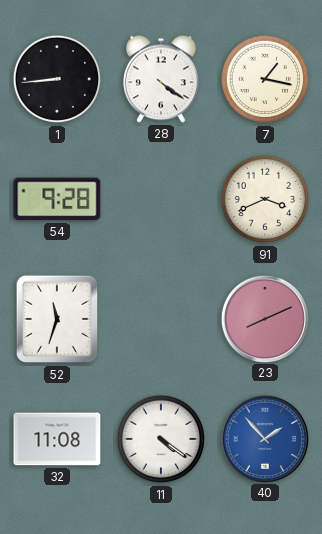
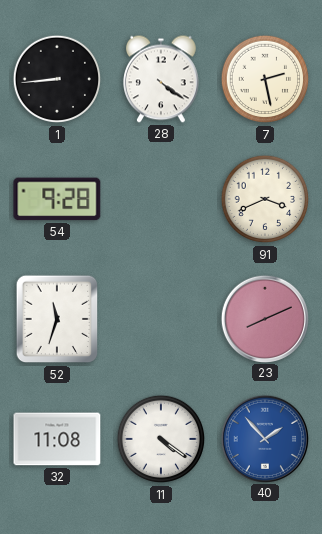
7: 1:17 -> 2:28
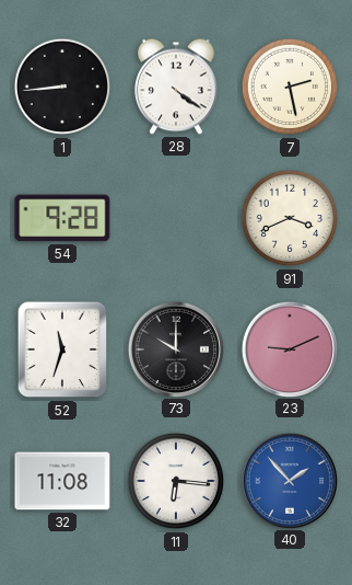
73: none -> 10:00
23: 8:11 -> 9:11
11: 4:21 -> 6:16
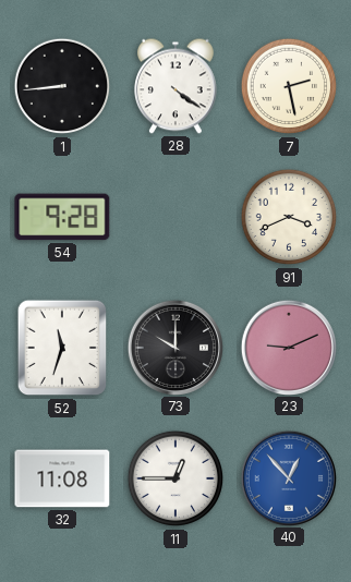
11: 6:16 -> 12:45
40: 1:53 -> 12:53
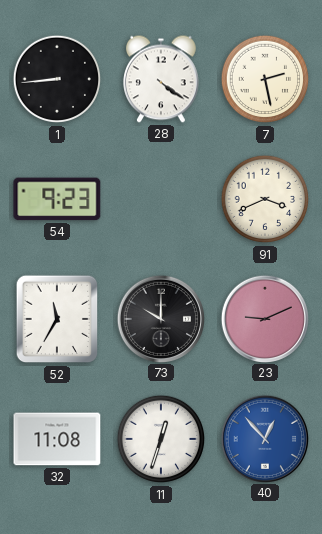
54: 9:28 -> 9:23
52: 11:33 -> 11:35
11: 12:45 -> 12:33
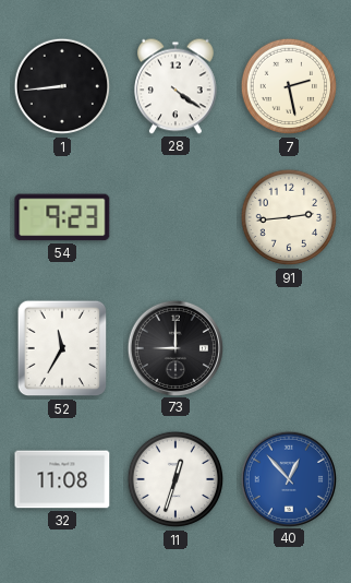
91: 3:41 -> 2:44
73: 10:00 -> 9:00
23: 9:11 -> none
